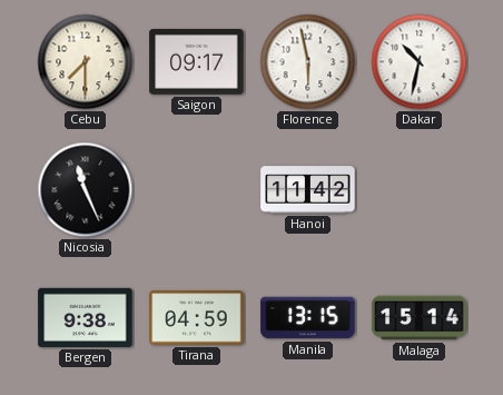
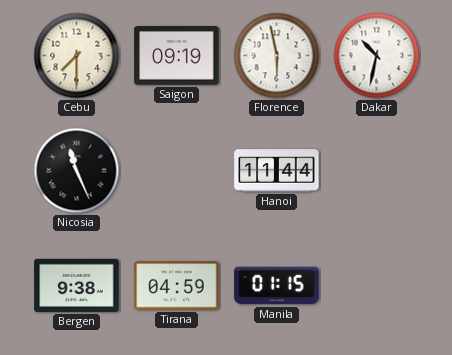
Saigon: 09:17 -> 09:19
Hanoi: 11:42 -> 11:44
Manila: 13:15 -> 01:15
Malaga: 15:14 -> none
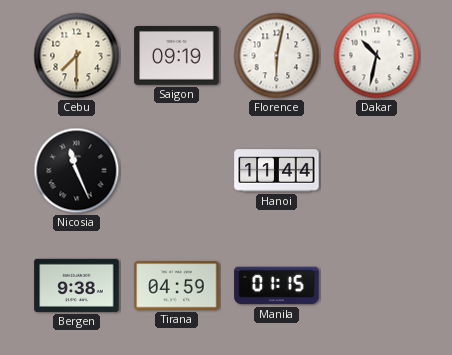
Florence: 5:58 -> 6:02
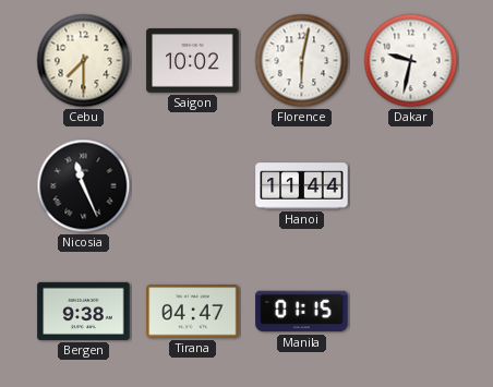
Saigon: 09:19 -> 10:02
Dakar: 10:32 -> 9:32
Tirana: 04:59 -> 04:47
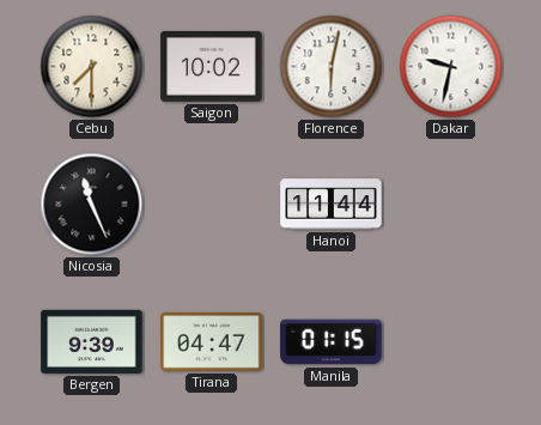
Bergen: 9:38 -> 9:39
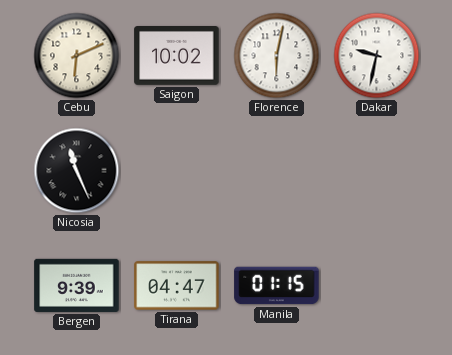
Cebu: 7:30 -> 6:11
Hanoi: 11:44 -> none
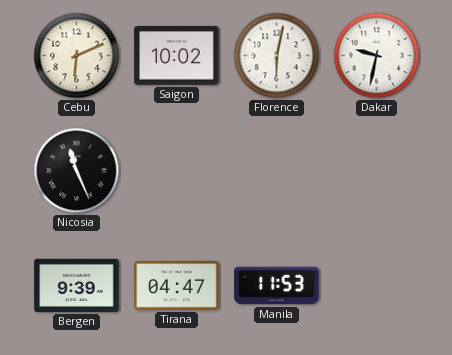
Manila: 01:15 -> 11:53
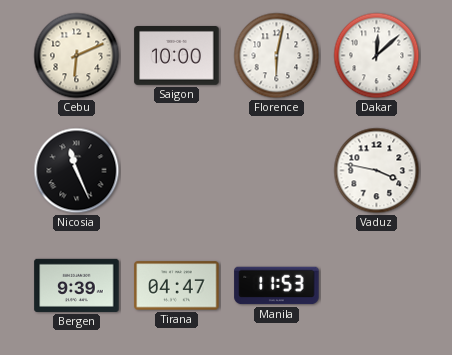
Saigon: 10:02 -> 10:00
Dakar: 9:32 -> 12:08
Vaduz: none -> 3:47
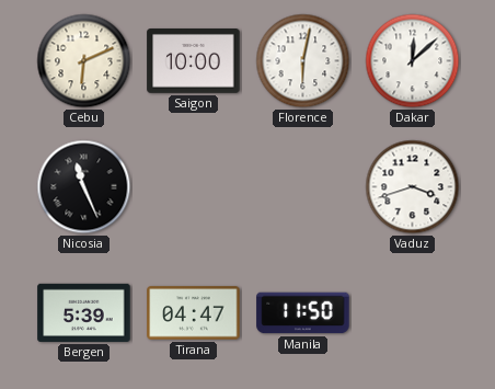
Vaduz: 3:47 -> 3:42
Bergen: 9:39 -> 5:39
Manila: 11:53 -> 11:50
